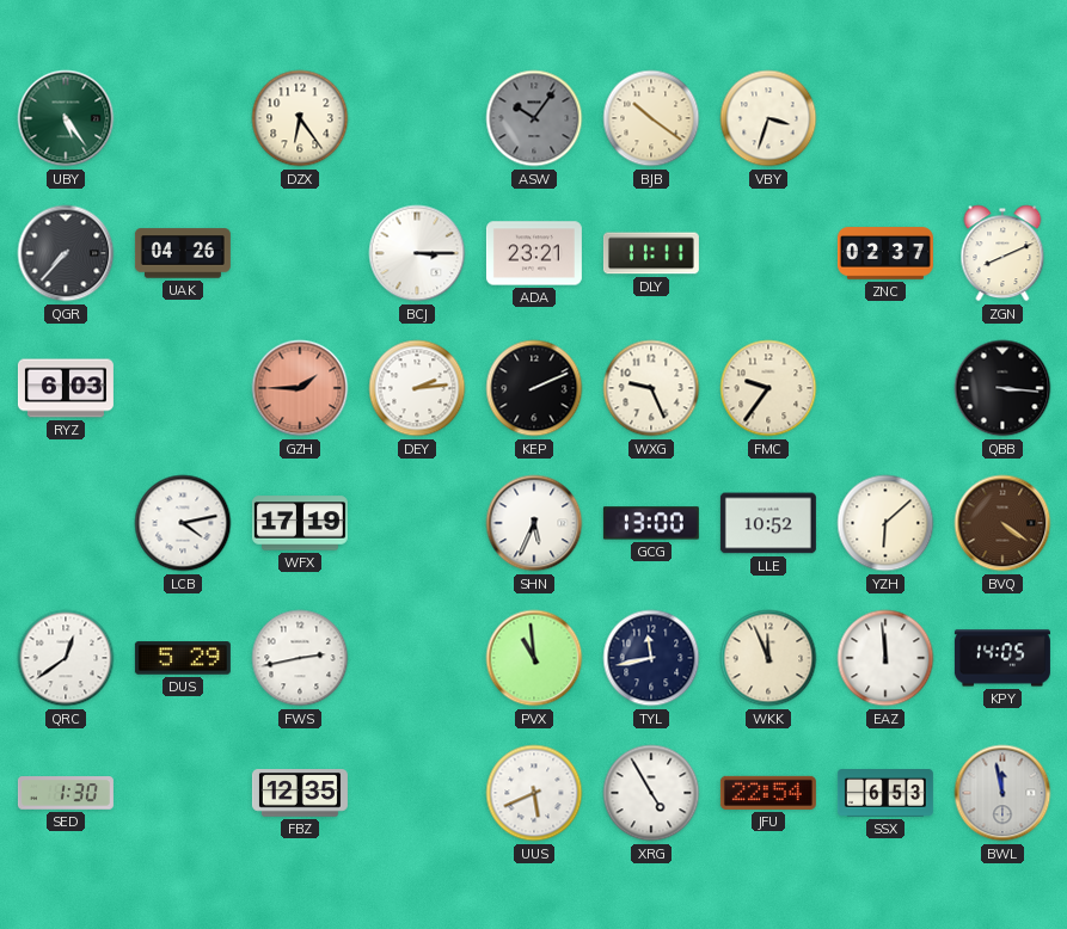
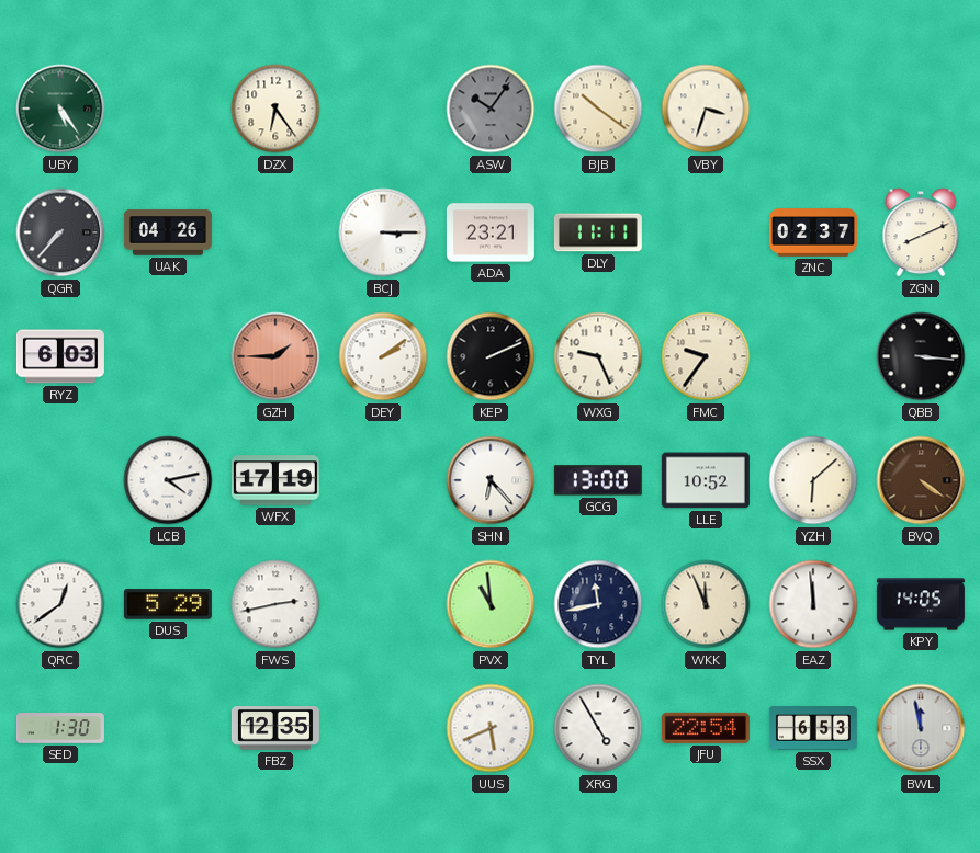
DEY: 2:14 -> 2:09
SHN: 5:34 -> 6:23
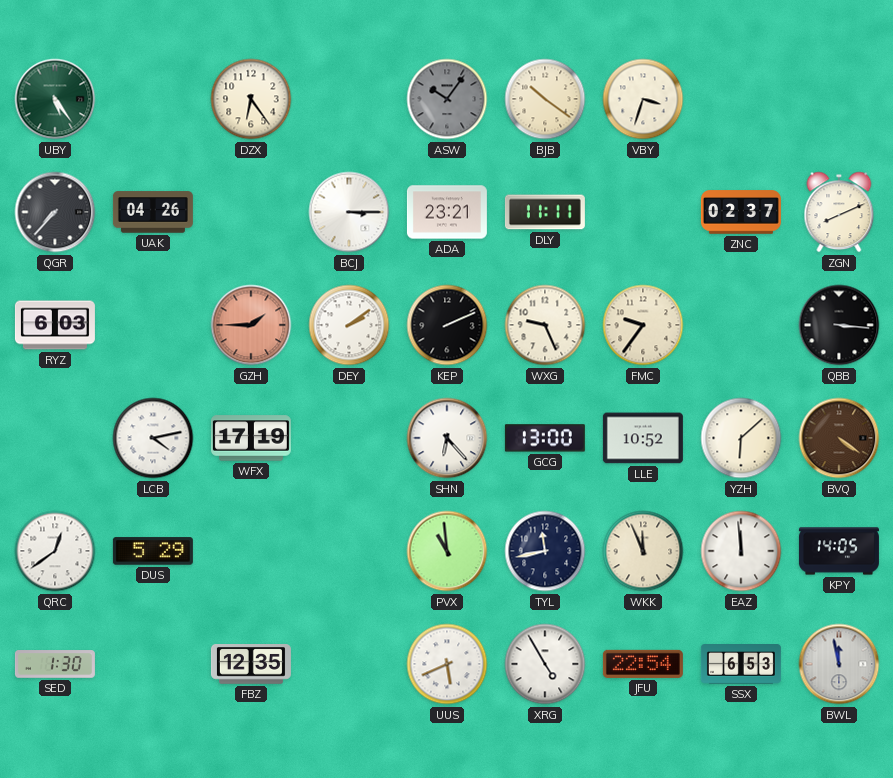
FWS: 2:43 -> none
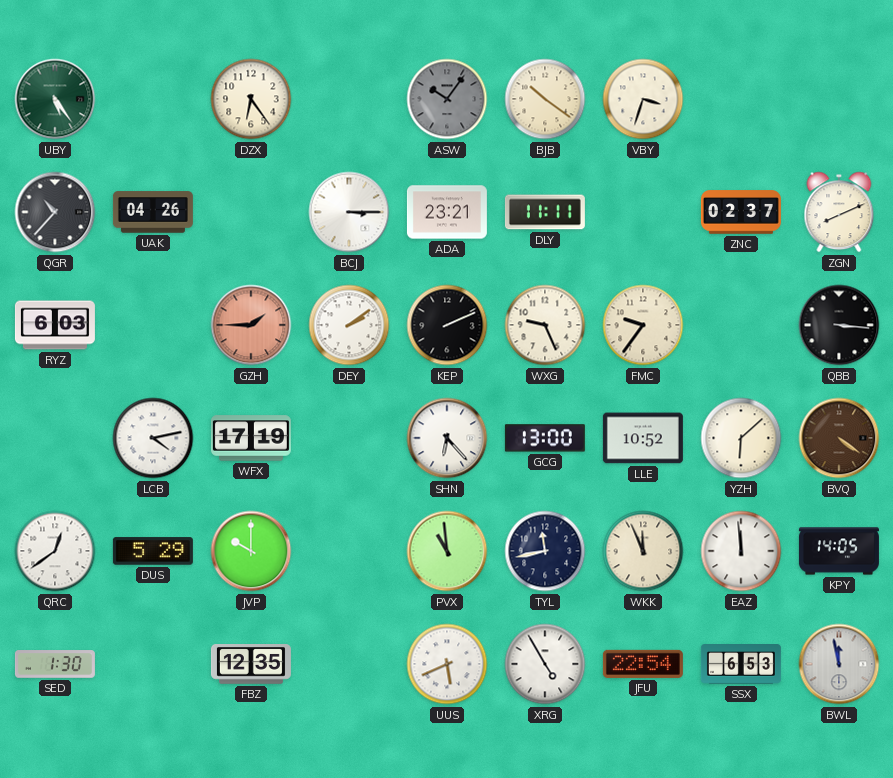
QGR: 7:37 -> 10:37
JVP: none -> 10:00
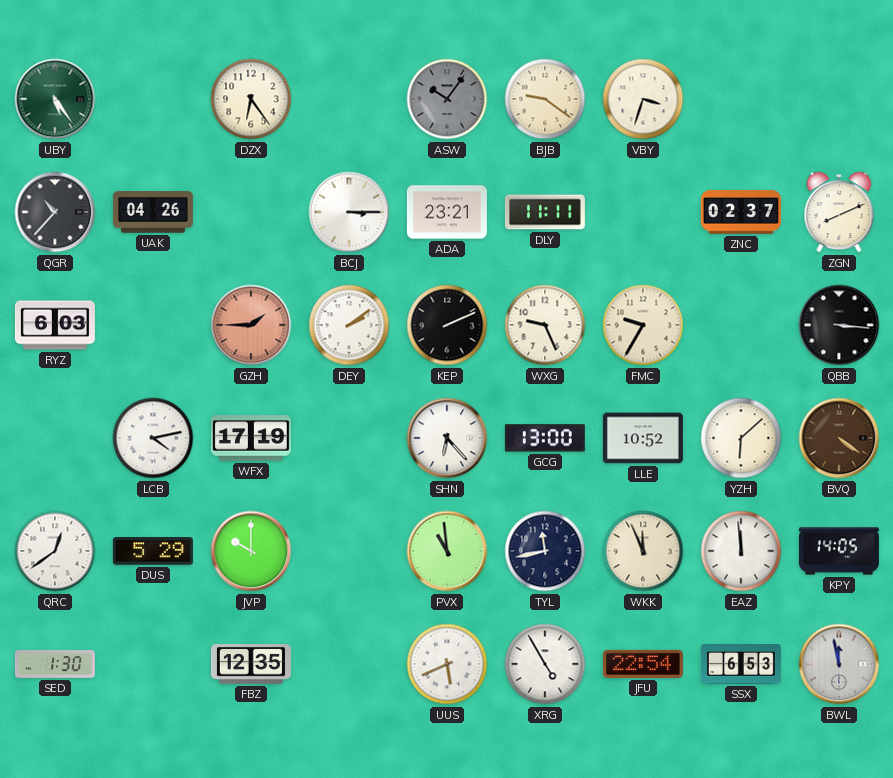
BJB: 10:21 -> 9:21
FMC: 9:36 -> 9:35
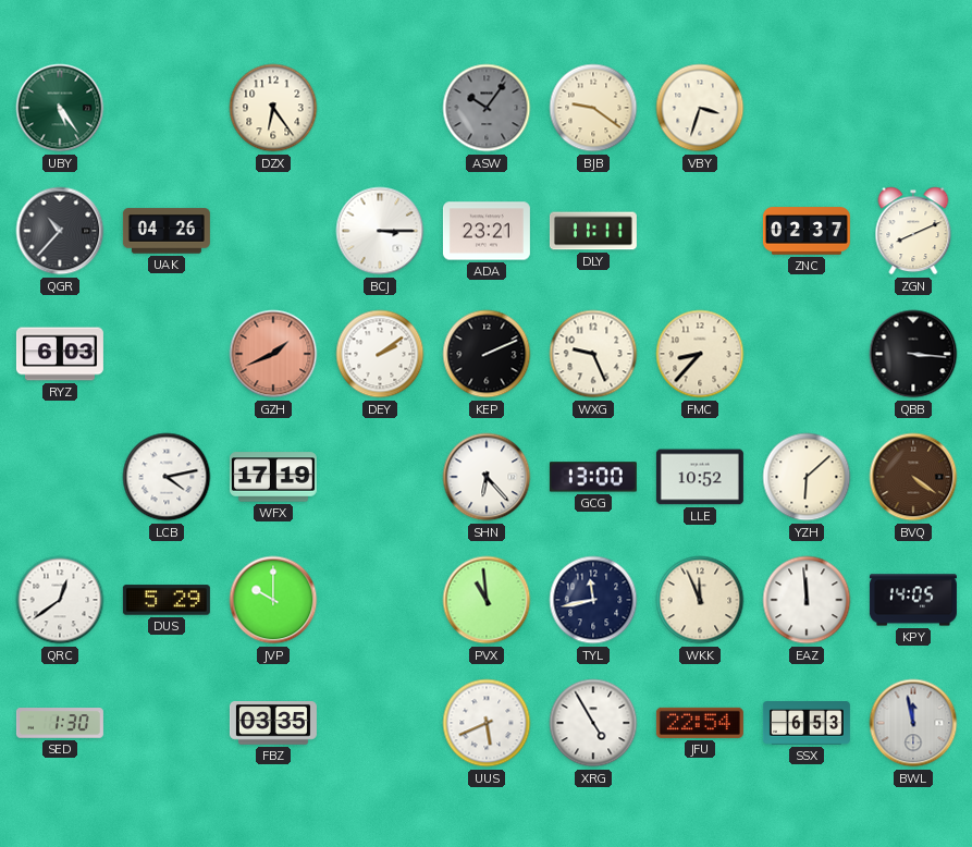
GZH: 1:45 -> 1:41
FMC: 9:35 -> 8:37
FBZ: 12:35 -> 03:35
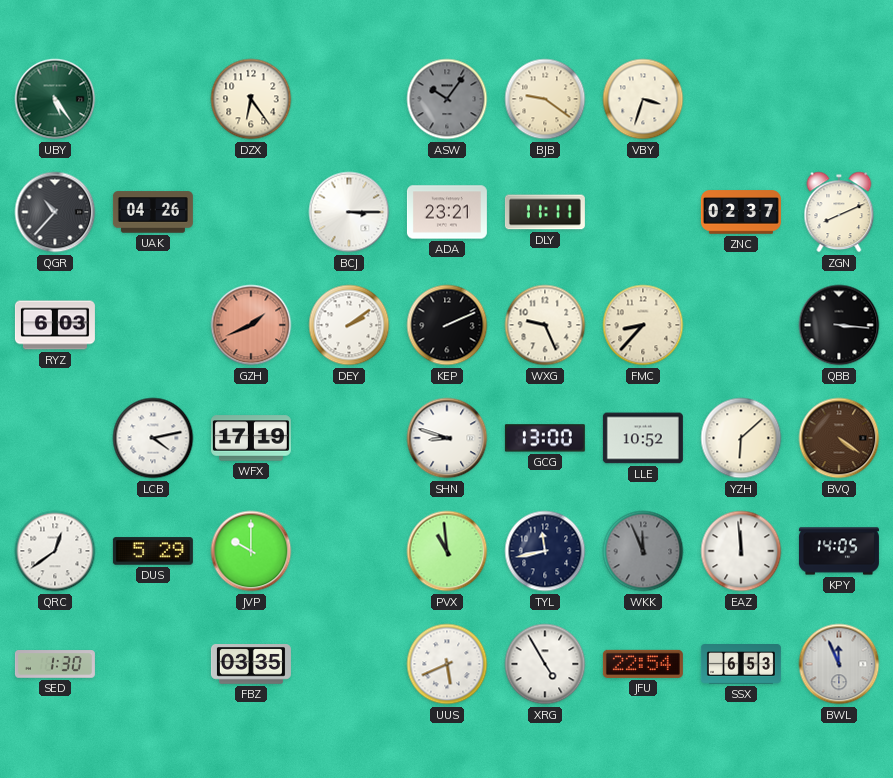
SHN: 6:23 -> 8:48
WKK dial: cream -> grey
BWL: 11:58 -> 11:56
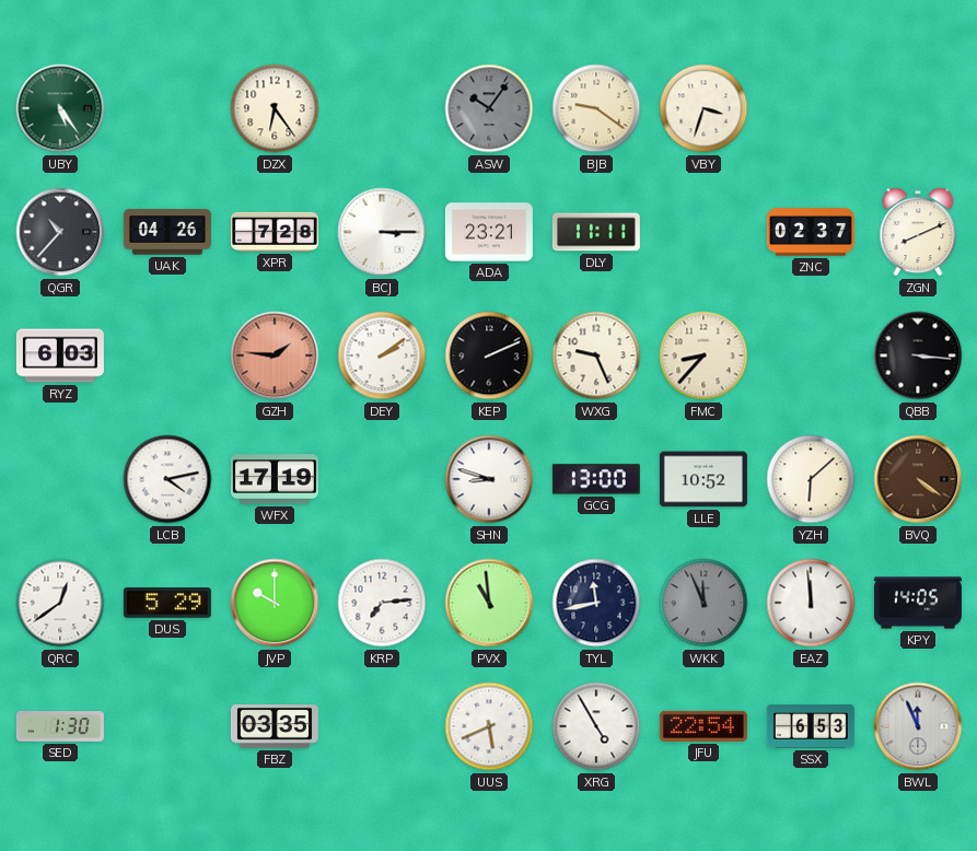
XPR: none -> 7:28
GZH: 1:41 -> 1:46
KRP: none -> 7:14
